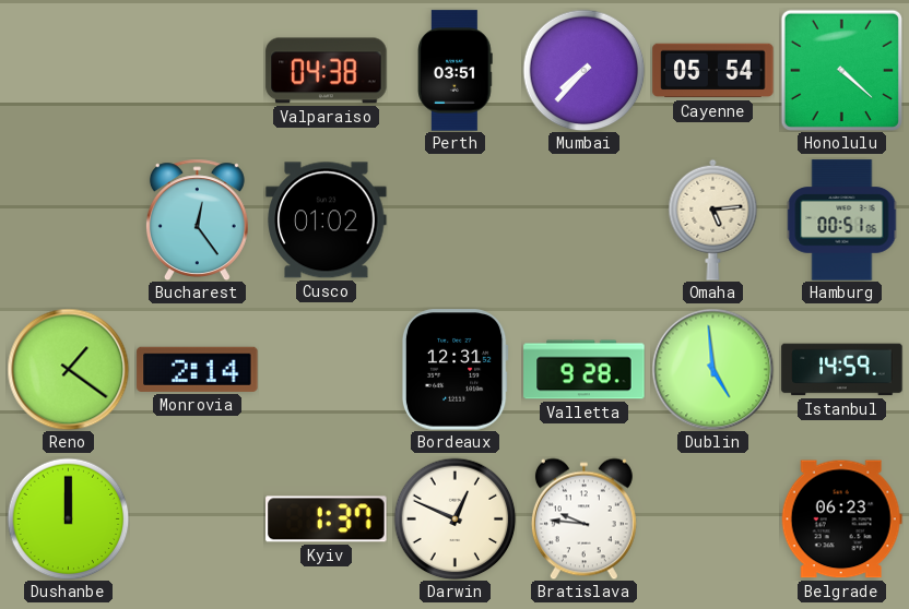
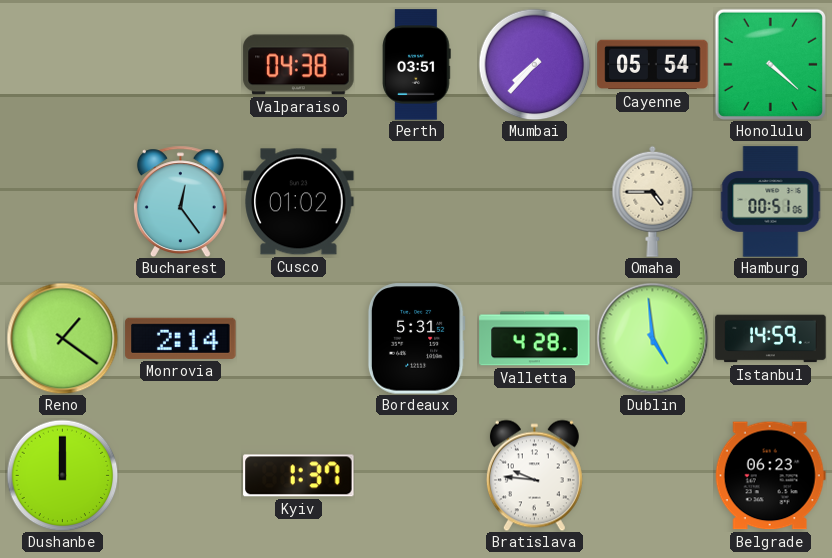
Omaha: 5:14 -> 4:45
Bordeaux: 12:31 -> 5:31
Valletta: 9:28 -> 4:28
Darwin: 12:49 -> none
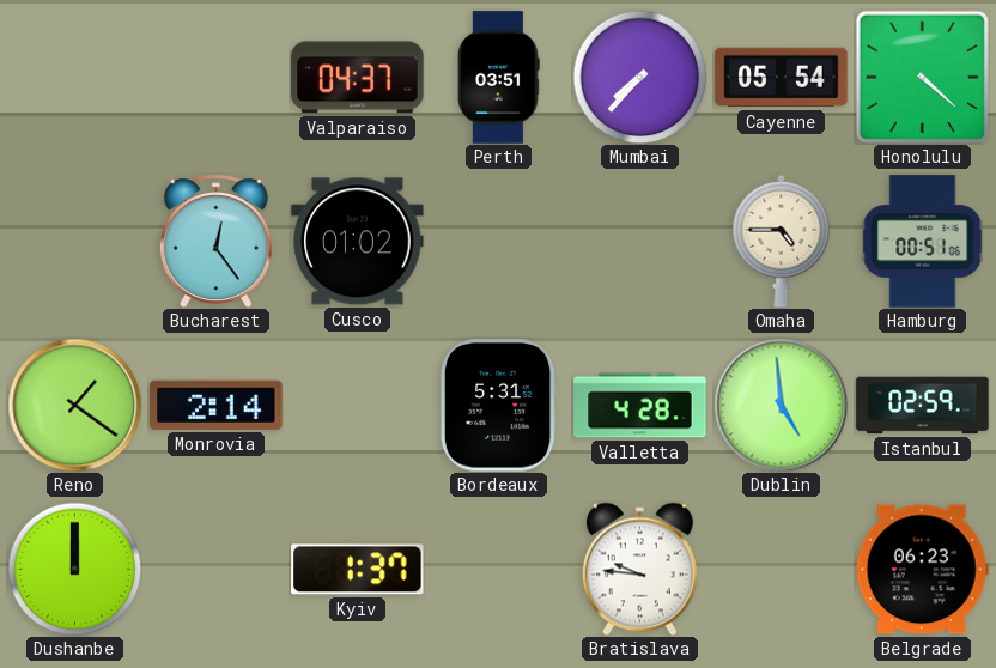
Valparaiso: 04:38 -> 04:37
Istanbul: 14:59 -> 02:59
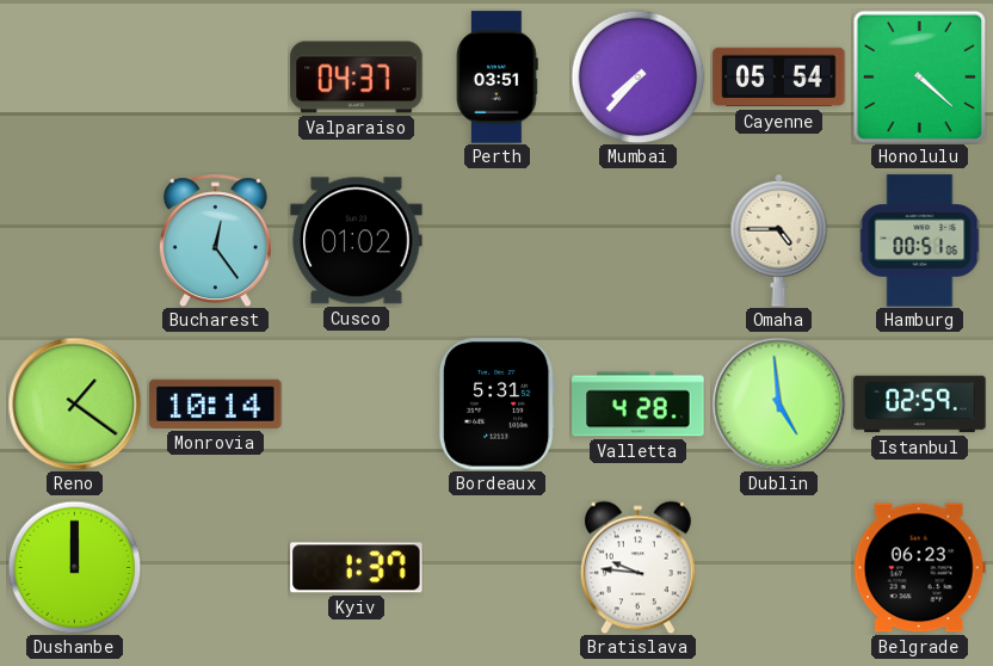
Monrovia: 2:14 -> 10:14
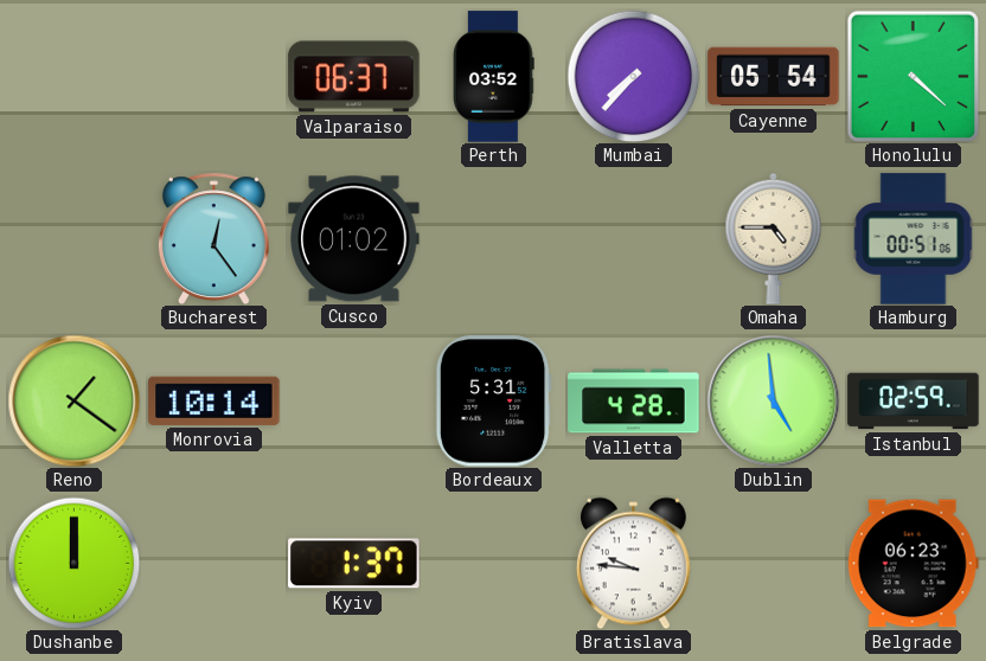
Valparaiso: 04:37 -> 06:37
Perth: 03:51 -> 03:52
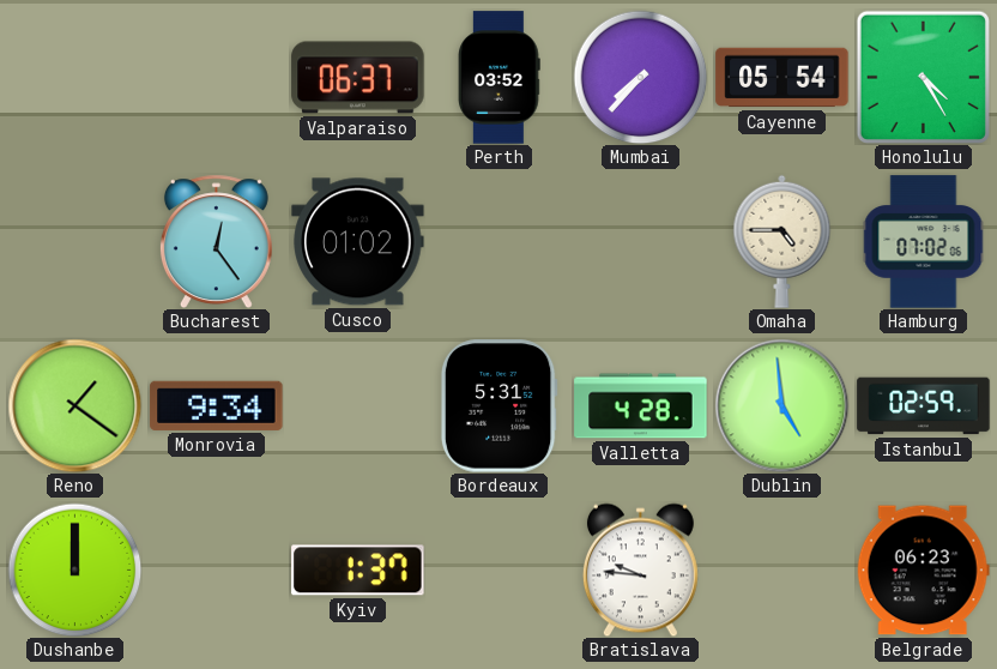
Honolulu: 4:22 -> 4:25
Hamburg: 00:51 -> 07:02
Monrovia: 10:14 -> 9:34
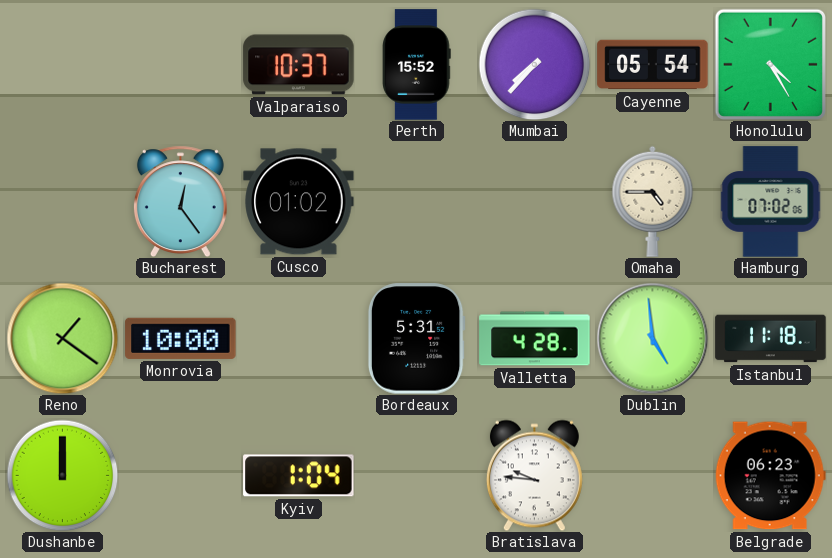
Valparaiso: 06:37 -> 10:37
Perth: 03:52 -> 15:52
Monrovia: 9:34 -> 10:00
Istanbul: 02:59 -> 11:18
Kyiv: 1:37 -> 1:04
